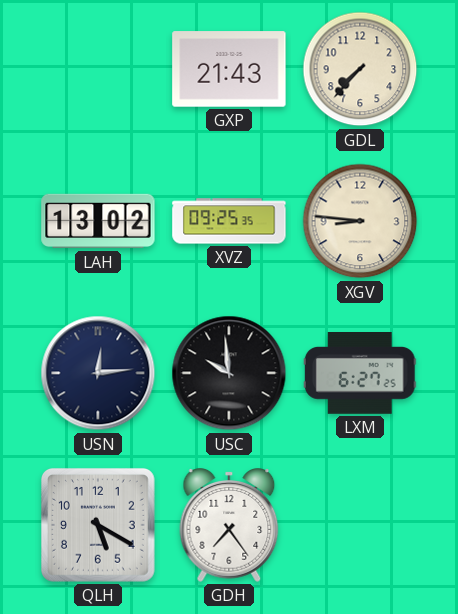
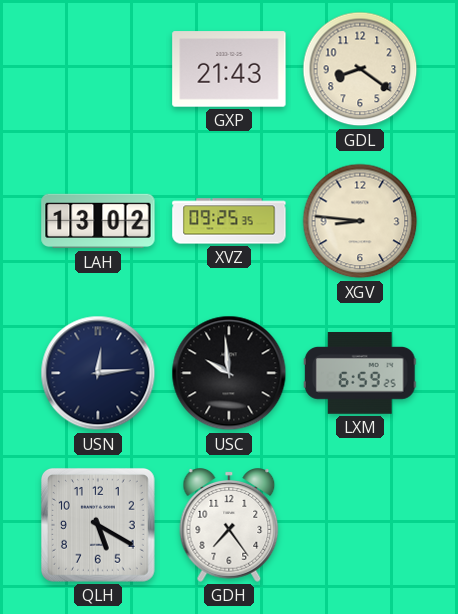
GDL: 7:37 -> 8:21
LXM: 6:27 -> 6:59
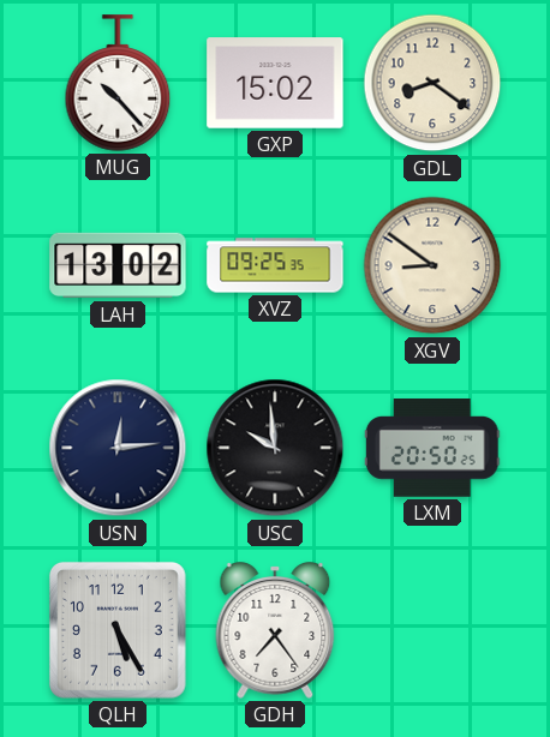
MUG: none -> 10:23
GXP: 21:43 -> 15:02
XGV: 8:46 -> 8:51
LXM: 6:59 -> 20:50
QLH: 5:20 -> 5:25
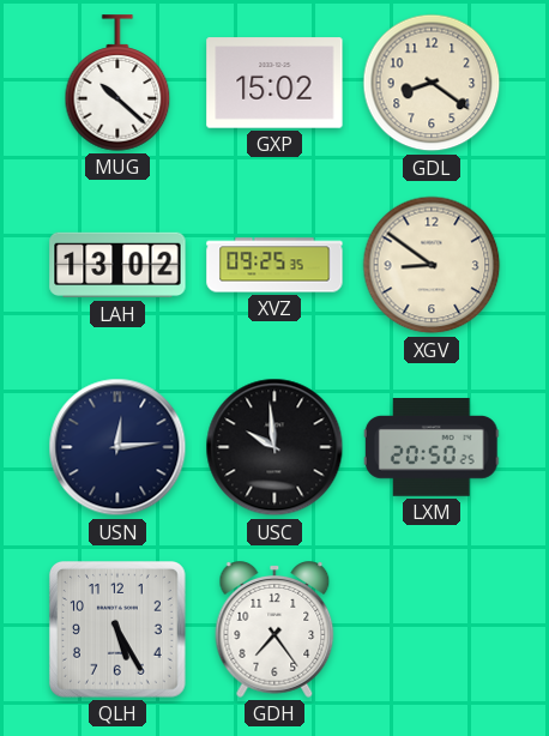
MUG: 10:23 -> 10:22
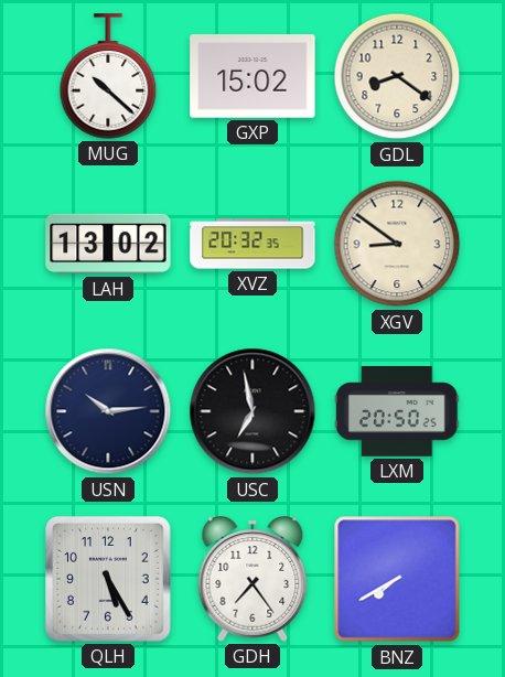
XVZ: 09:25 -> 20:32
USN: 12:14 -> 10:14
USC: 9:59 -> 6:58
BNZ: none -> 7:40
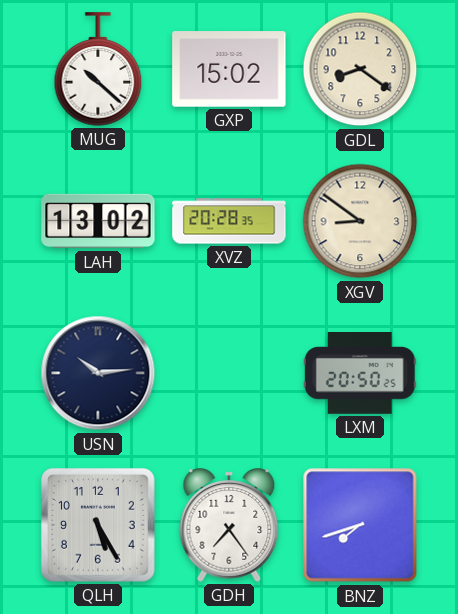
XVZ: 20:32 -> 20:28
USC: 6:58 -> none
BNZ: 7:40 -> 7:42
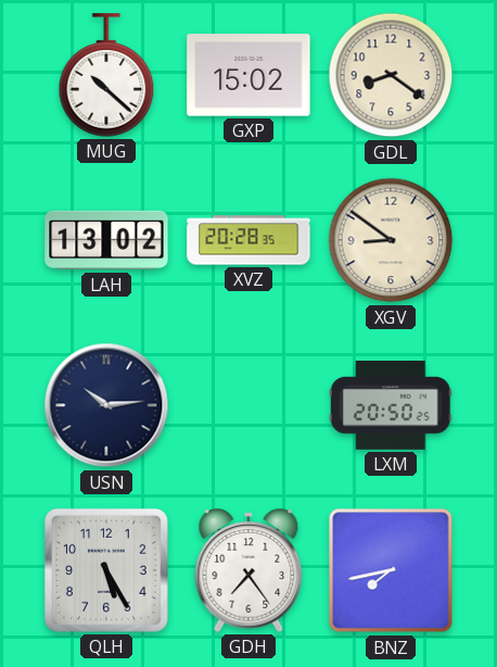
BNZ: 7:42 -> 7:43
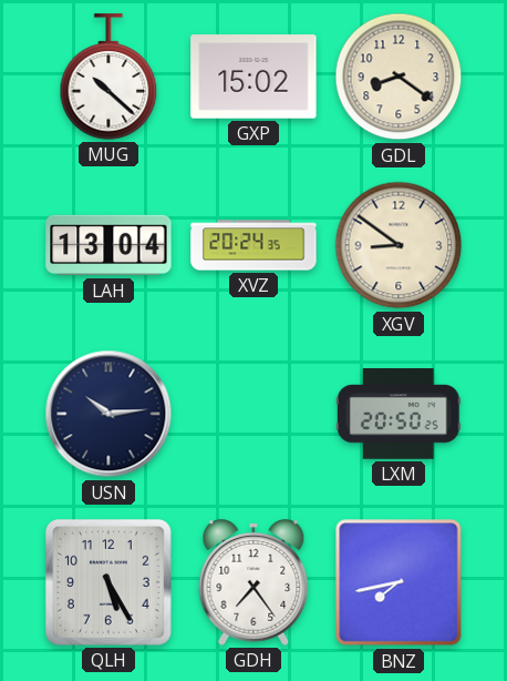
LAH: 13:02 -> 13:04
XVZ: 20:28 -> 20:24
